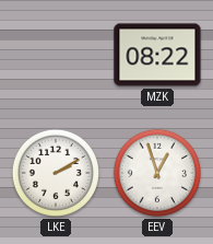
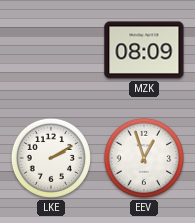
MZK: 08:22 -> 08:09
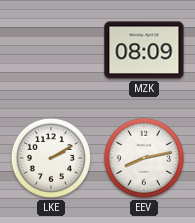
EEV: 12:57 -> 8:13
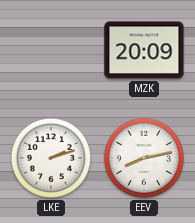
MZK: 08:09 -> 20:09
LKE: 2:10 -> 2:12
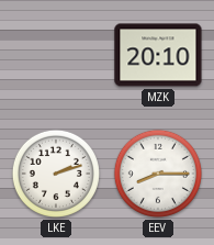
MZK: 20:09 -> 20:10
EEV: 8:13 -> 8:15
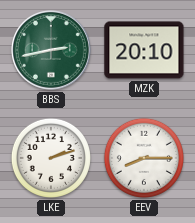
BBS: none -> 2:43
